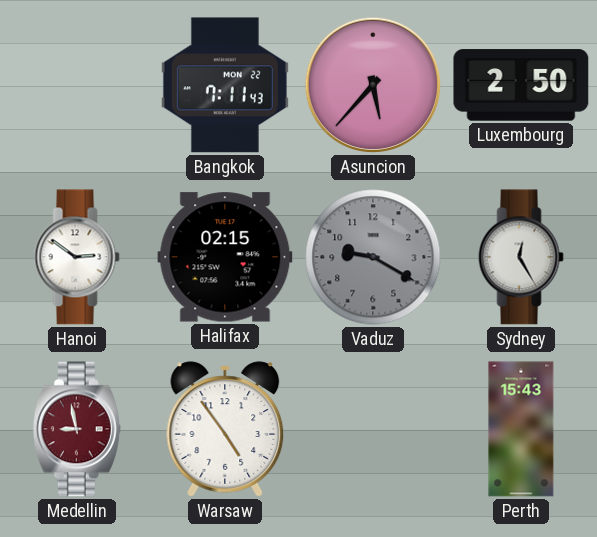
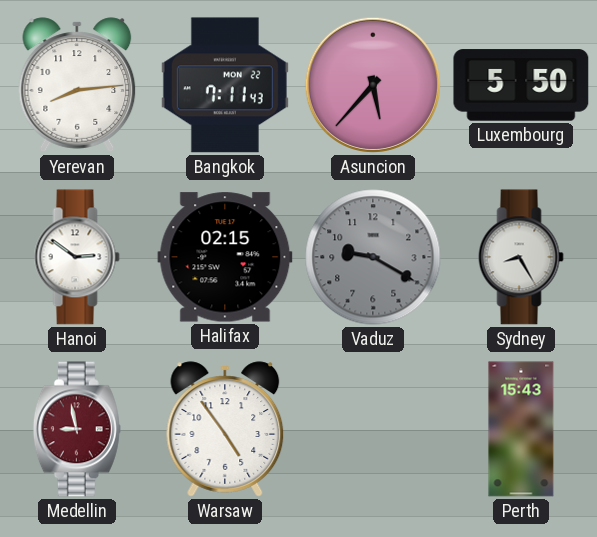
Yerevan: none -> 8:14
Luxembourg: 2:50 -> 5:50
Sydney: 12:25 -> 8:25
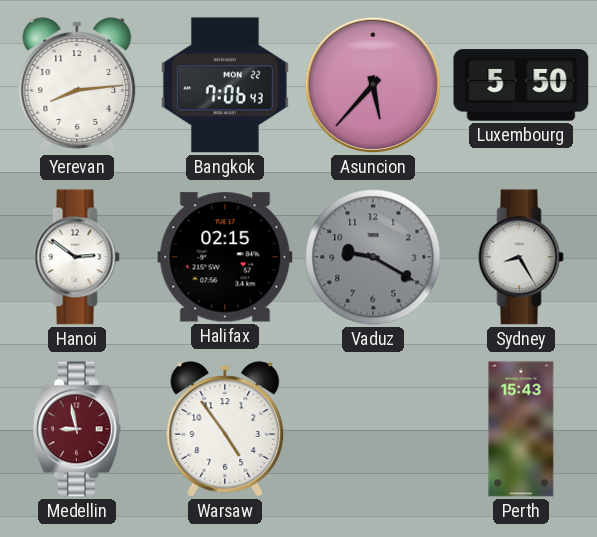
Bangkok: 7:11 -> 7:06
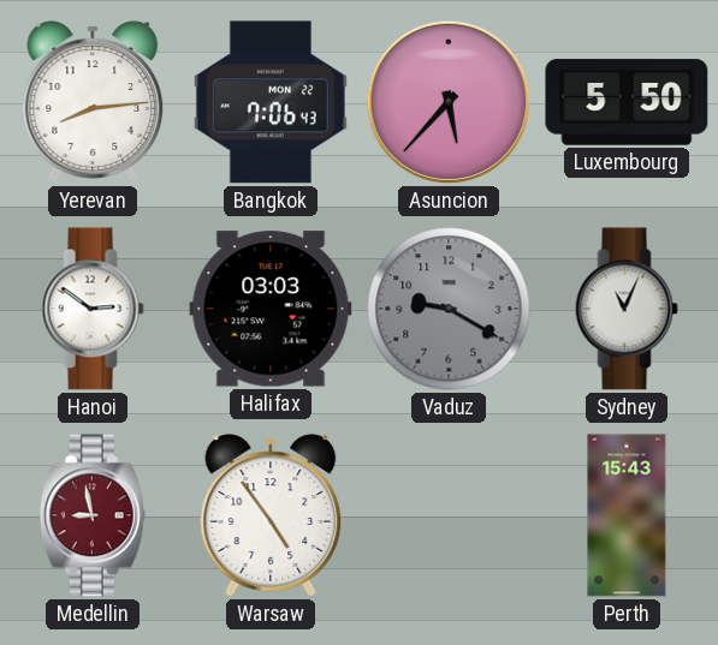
Halifax: 02:15 -> 03:03
Sydney: 8:25 -> 11:04
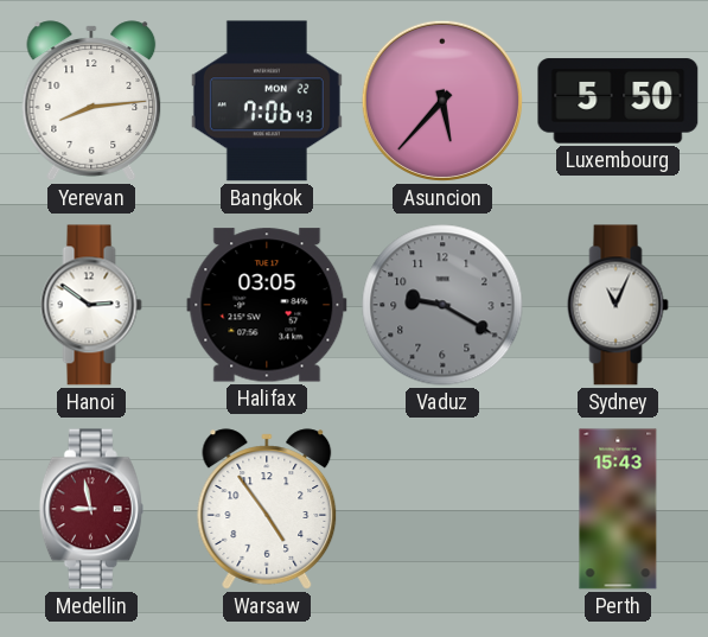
Halifax: 03:03 -> 03:05
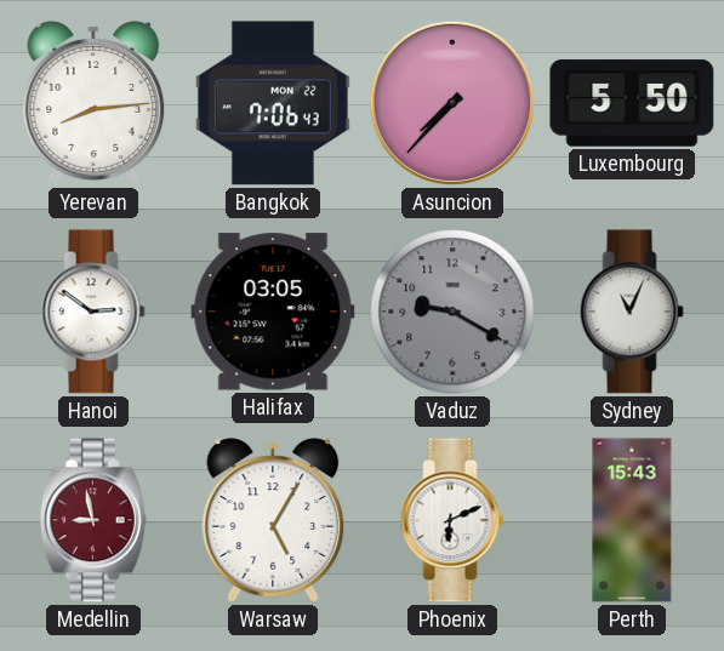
Asuncion: 5:37 -> 7:37
Warsaw: 4:54 -> 5:05
Phoenix: none -> 6:11
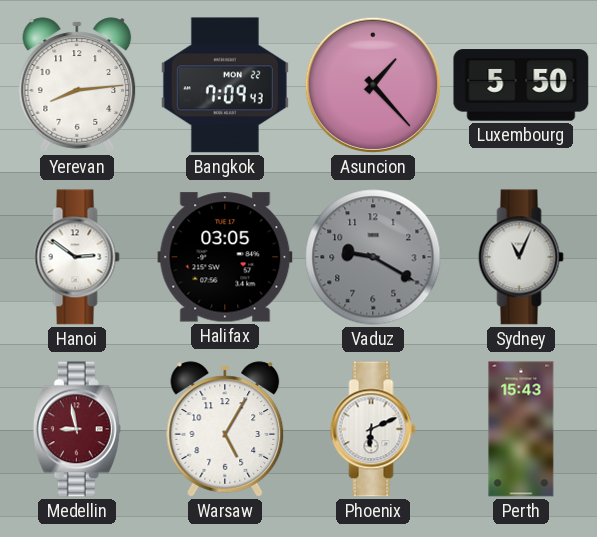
Bangkok: 7:06 -> 7:09
Asuncion: 7:37 -> 1:23
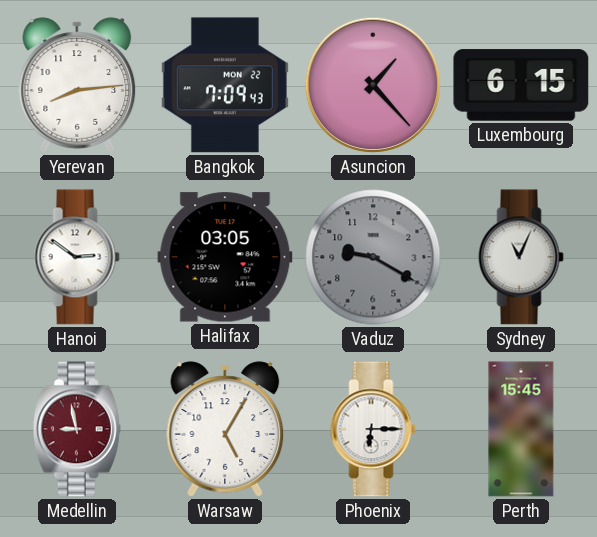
Luxembourg: 5:50 -> 6:15
Phoenix: 6:11 -> 6:15
Perth: 15:43 -> 15:45
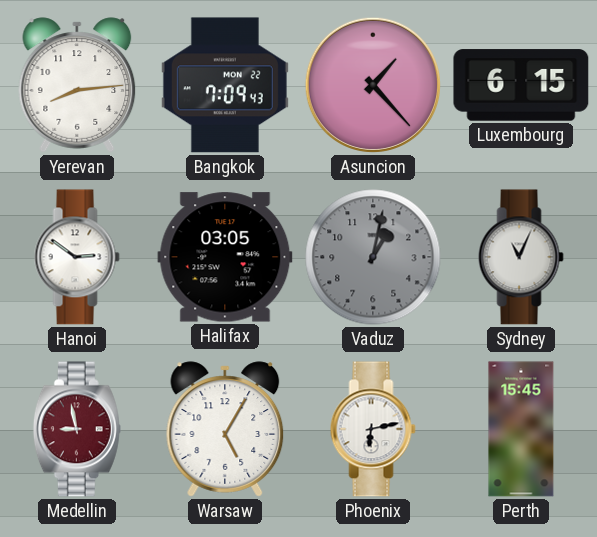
Vaduz: 9:20 -> 1:02
Phoenix: 6:15 -> 6:13
